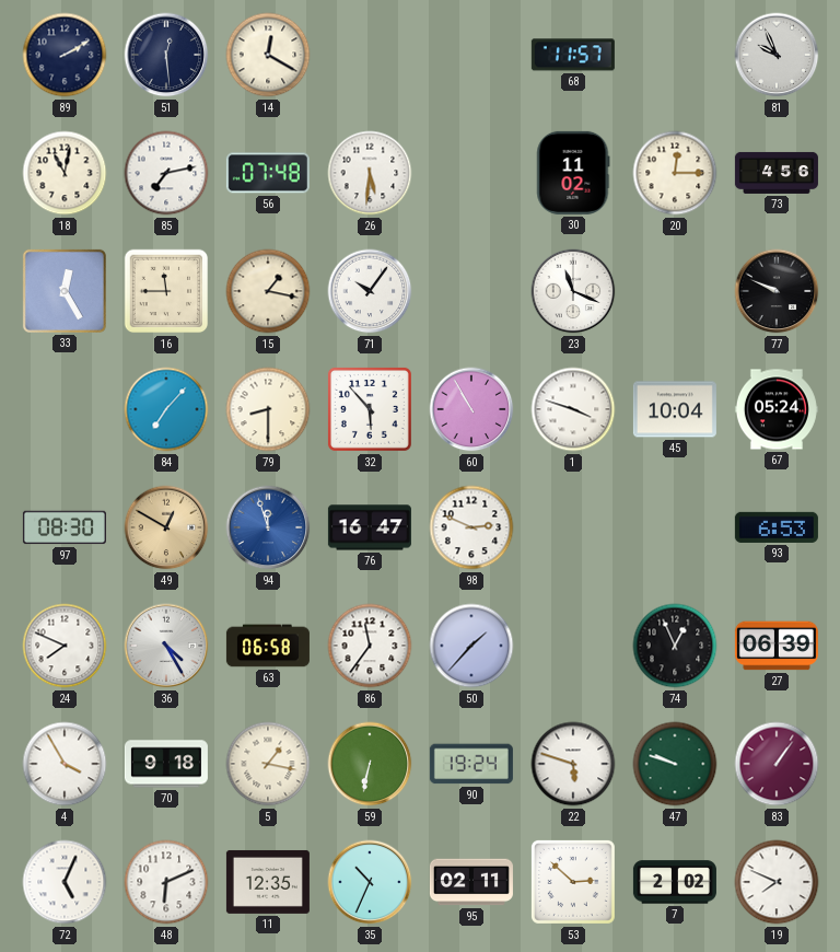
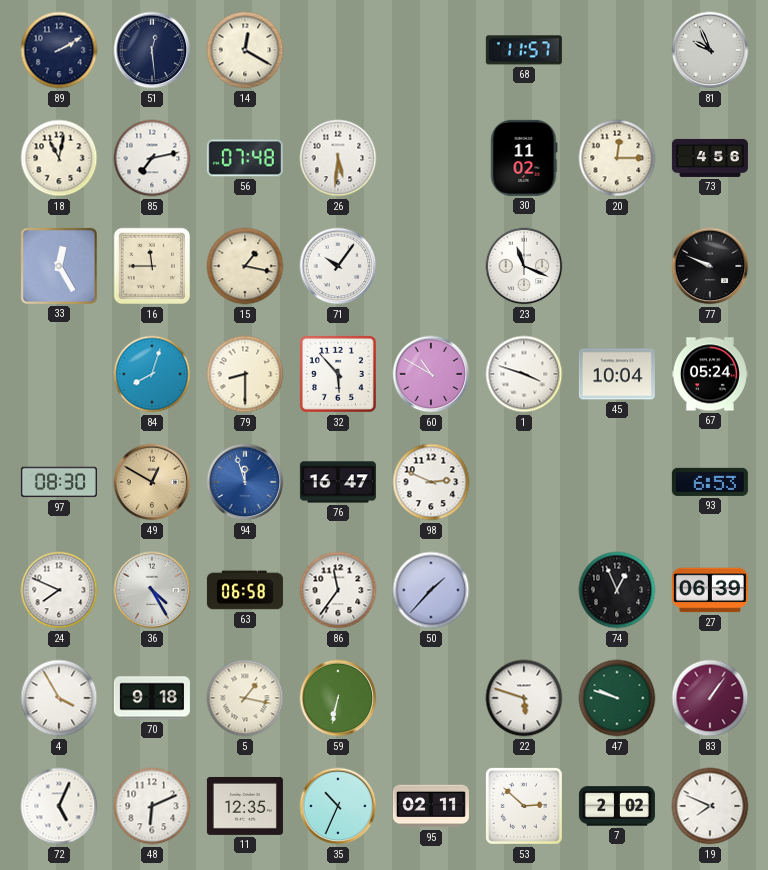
84: 7:07 -> 8:03
60: 10:55 -> 10:50
90: 19:24 -> none
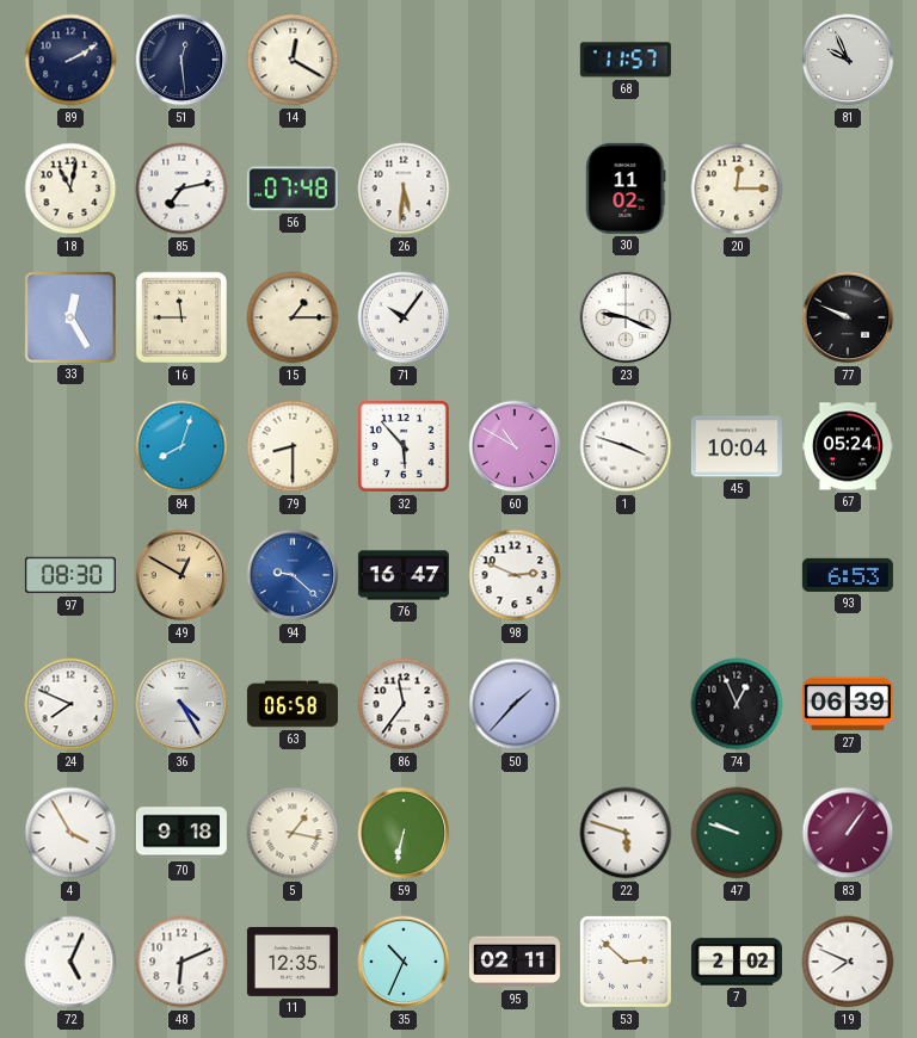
73: 4:56 -> none
15: 1:17 -> 1:15
23: 11:19 -> 9:19
94: 11:57 -> 9:22
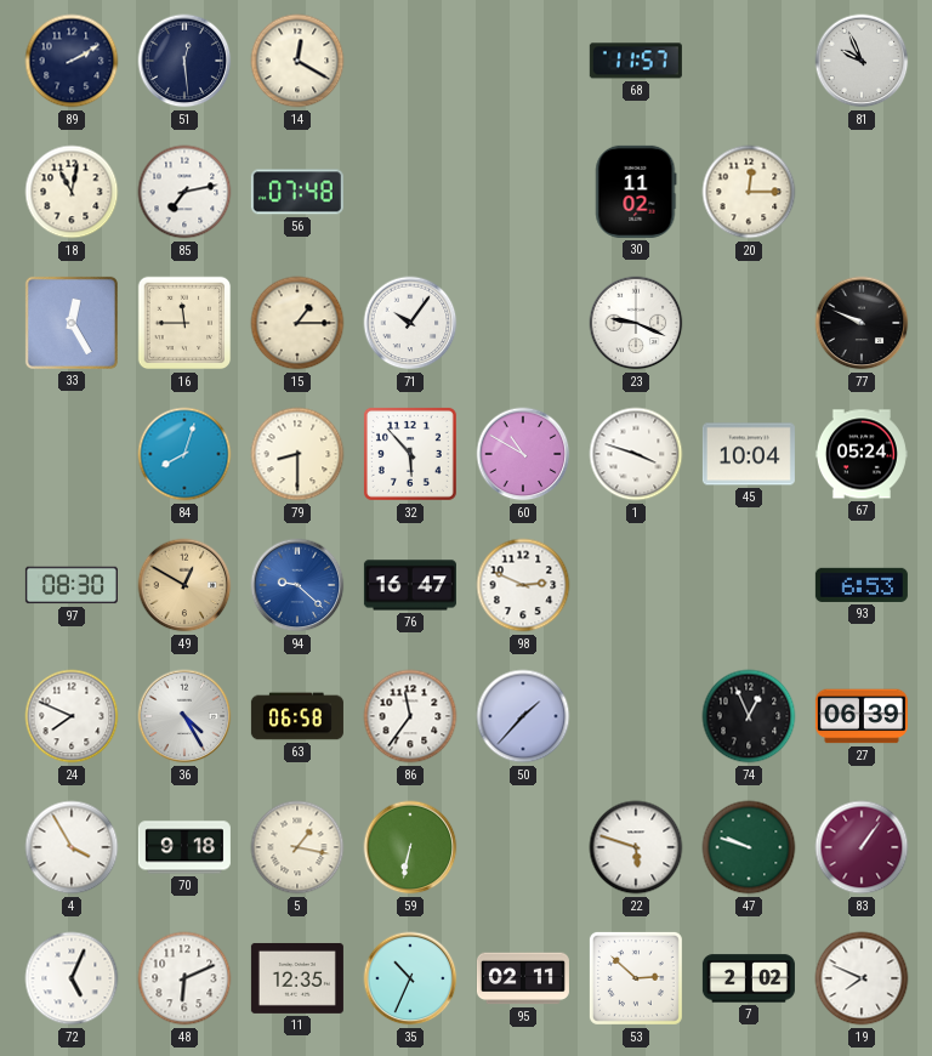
26: 5:31 -> none
